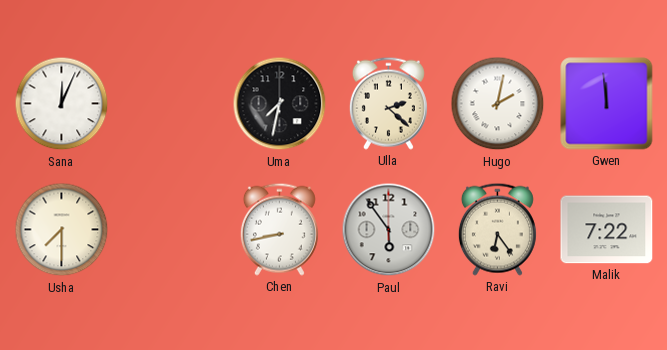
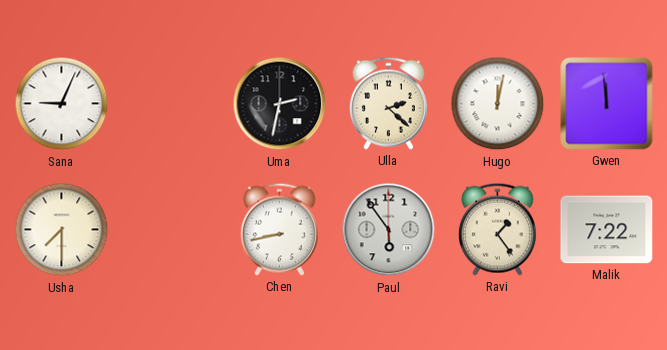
Sana: 12:04 -> 9:04
Uma: 7:32 -> 2:32
Hugo: 2:02 -> 12:02
Ravi: 6:24 -> 1:24
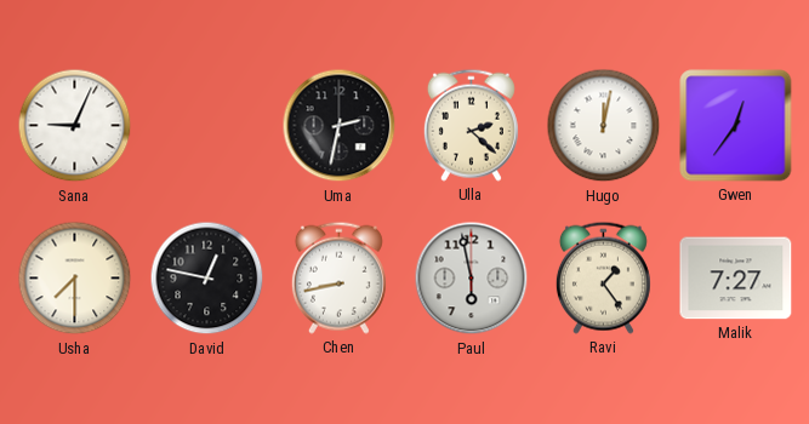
Gwen: 11:59 -> 12:36
David: none -> 12:47
Paul: 5:54 -> 5:58
Malik: 7:22 -> 7:27
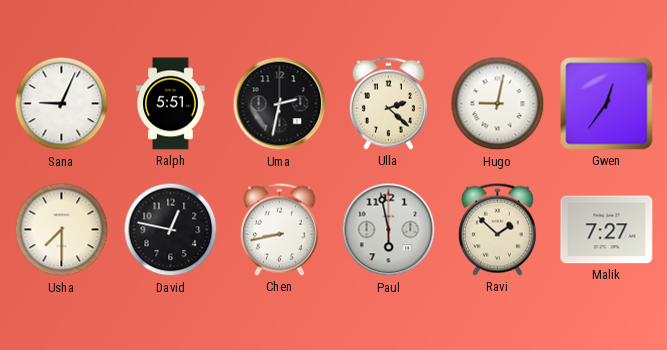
Ralph: none -> 5:51
Hugo: 12:02 -> 9:02
Ravi: 1:24 -> 1:52
